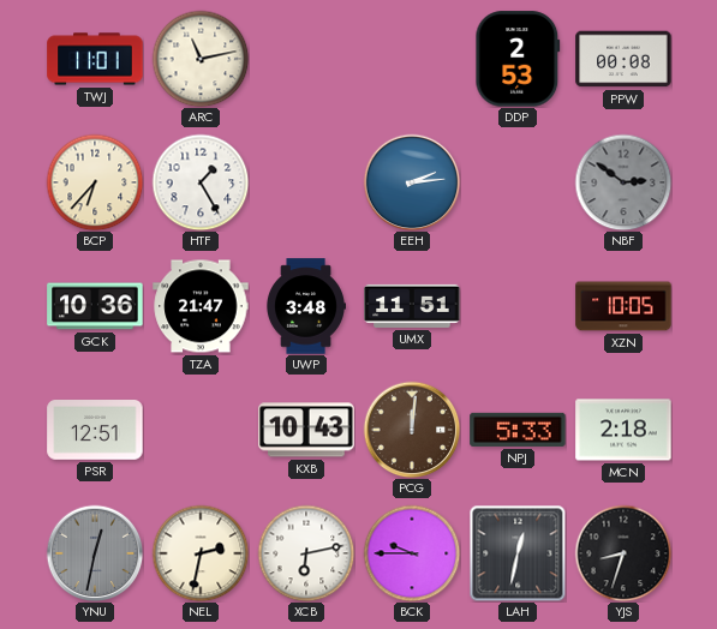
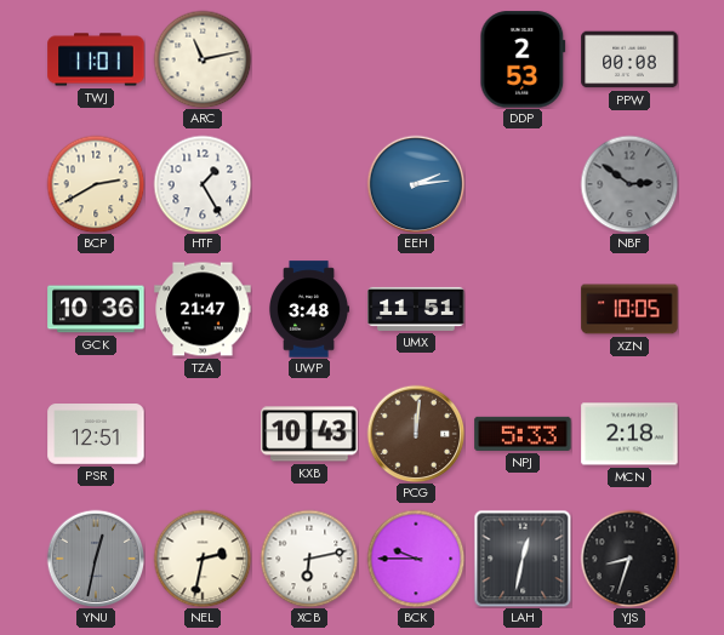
BCP: 6:37 -> 2:40
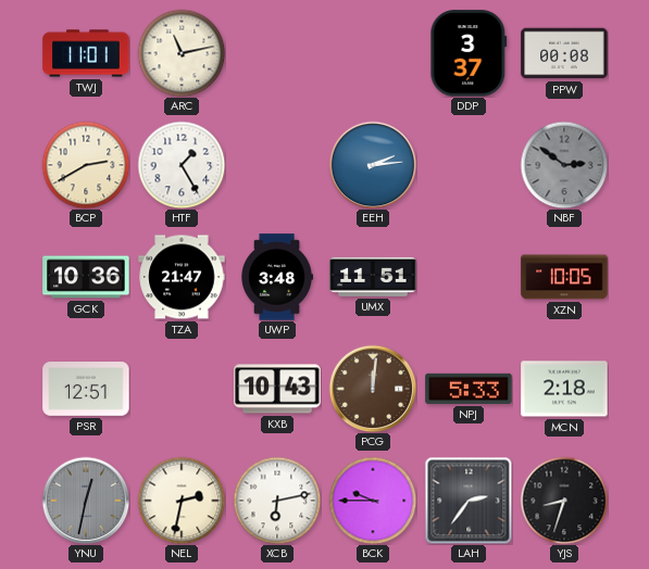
DDP: 2:53 -> 3:37
LAH: 12:32 -> 2:36
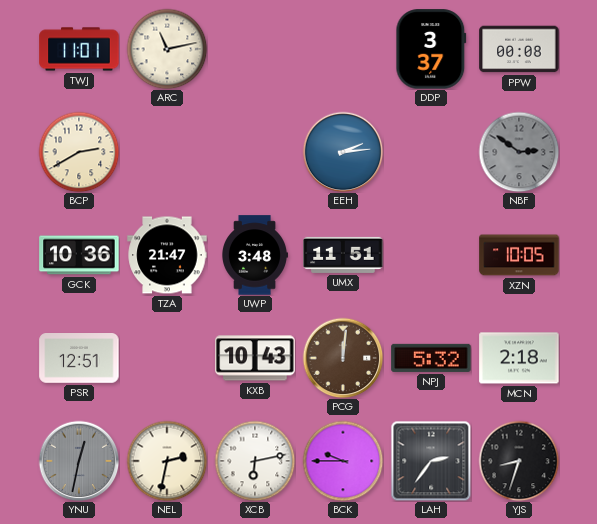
HTF: 1:25 -> none
NPJ: 5:33 -> 5:32
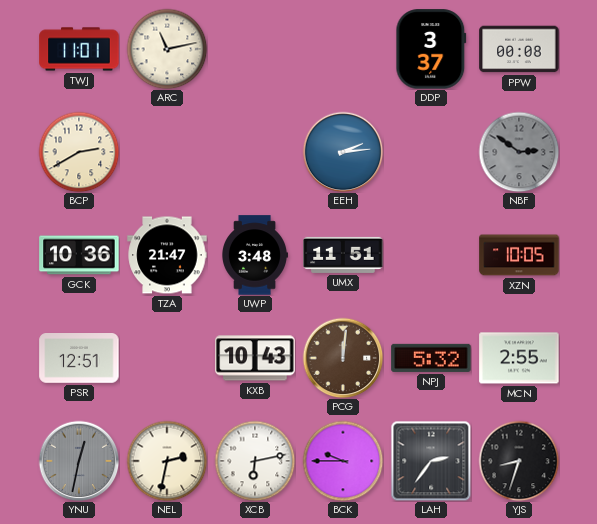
MCN: 2:18 -> 2:55
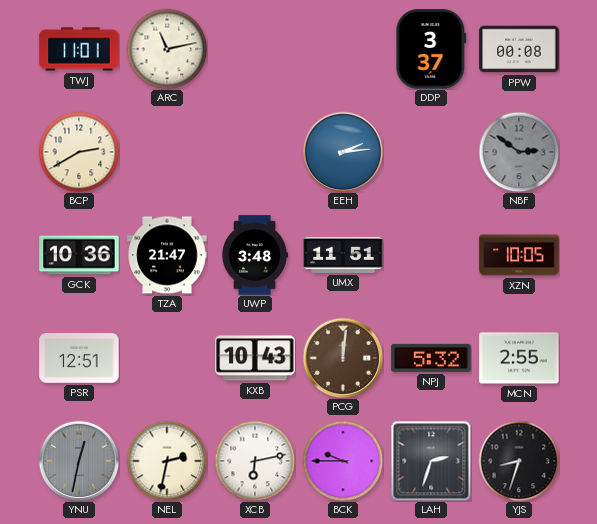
LAH: 2:36 -> 2:33
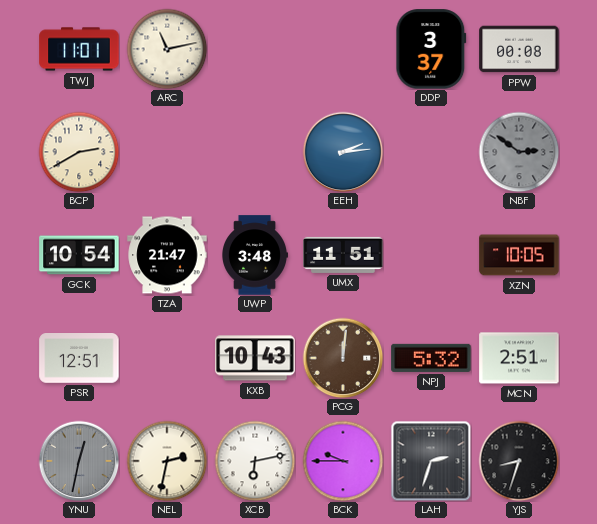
GCK: 10:36 -> 10:54
MCN: 2:55 -> 2:51
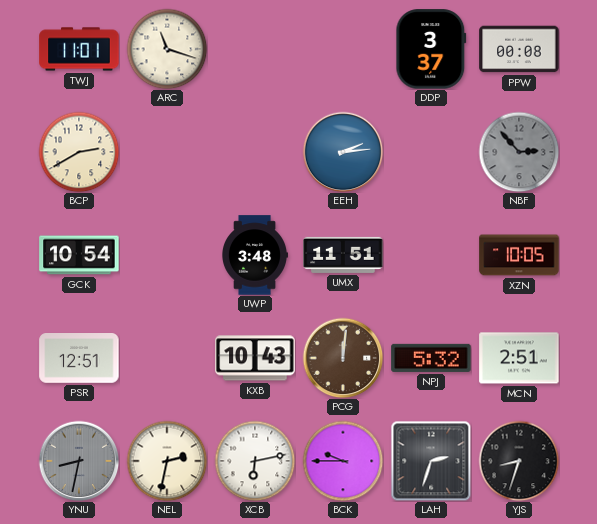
ARC: 11:13 -> 11:18
NBF: 2:51 -> 2:53
TZA: 21:47 -> none
YNU: 12:32 -> 8:32
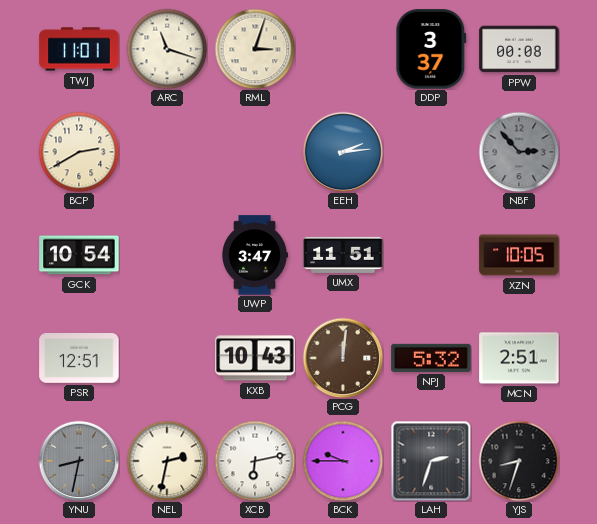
RML: none -> 3:03
UWP: 3:48 -> 3:47
